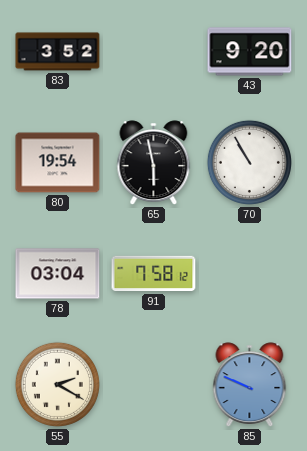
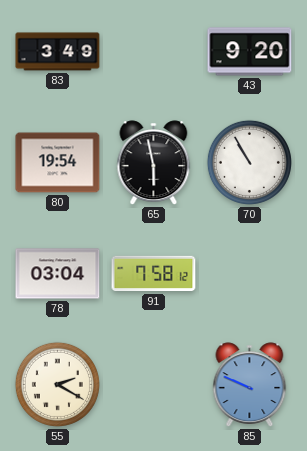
83: 3:52 -> 3:49
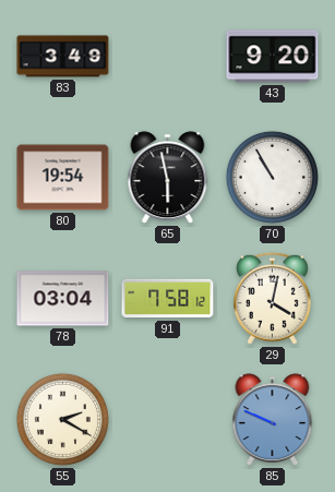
29: none -> 4:02
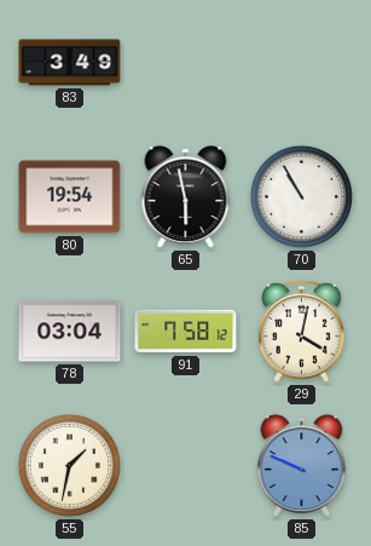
43: 9:20 -> none
55: 2:20 -> 1:32
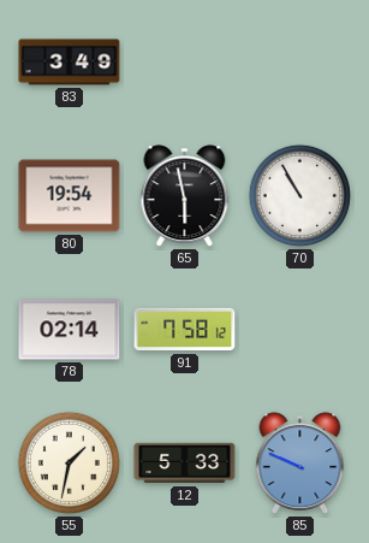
78: 03:04 -> 02:14
29: 4:02 -> none
12: none -> 5:33
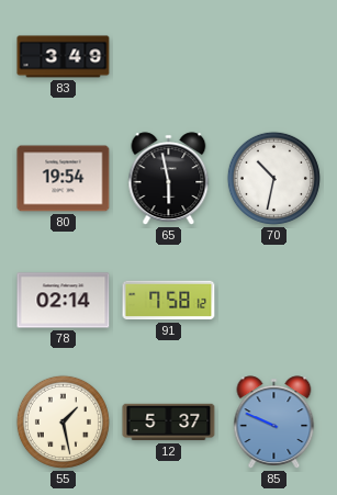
70: 10:55 -> 10:32
55: 1:32 -> 1:28
12: 5:33 -> 5:37
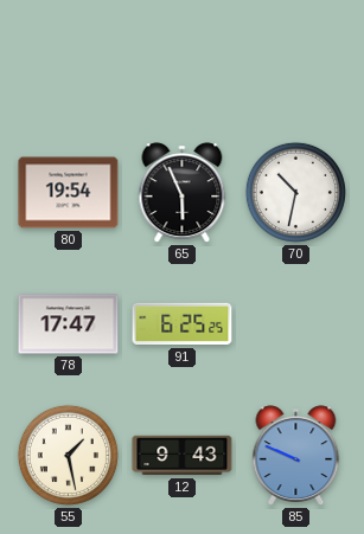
83: 3:49 -> none
65: 5:58 -> 5:56
78: 02:14 -> 17:47
91: 7:58 -> 6:25
12: 5:37 -> 9:43
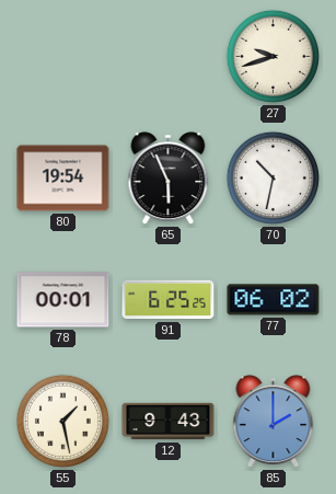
27: none -> 9:42
78: 17:47 -> 00:01
77: none -> 06:02
85: 9:49 -> 2:00
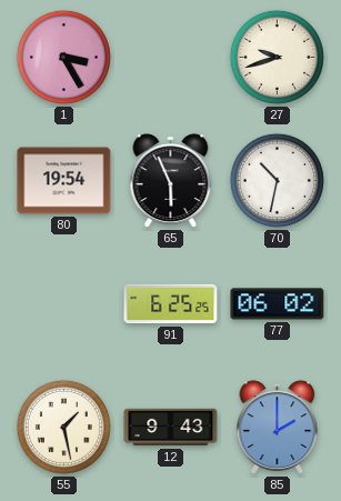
1: none -> 3:25
78: 00:01 -> none
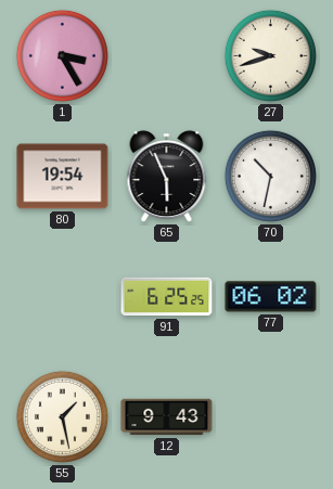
85: 2:00 -> none
